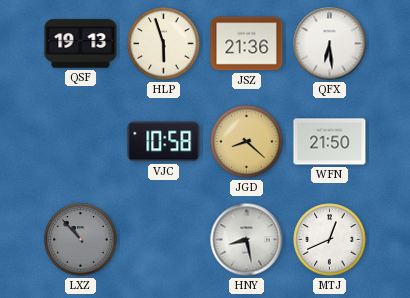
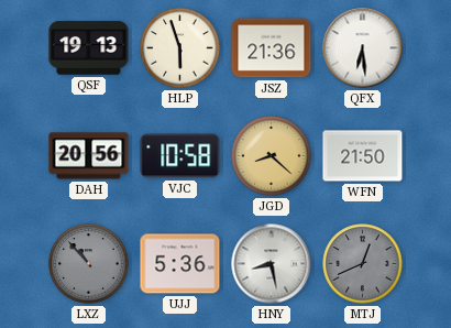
DAH: none -> 20:56
UJJ: none -> 5:36
MTJ dial: white -> grey
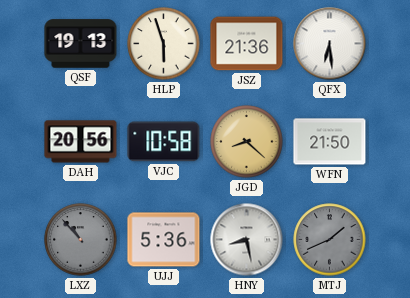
MTJ: 12:41 -> 1:41
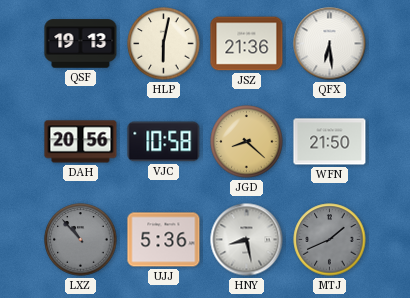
HLP: 5:57 -> 6:02
